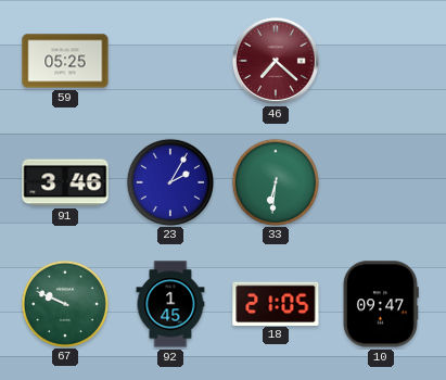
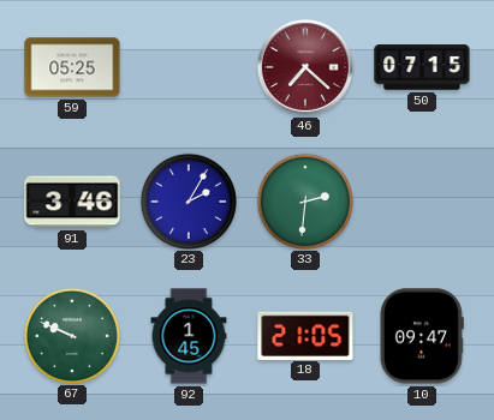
50: none -> 07:15
33: 6:31 -> 2:31
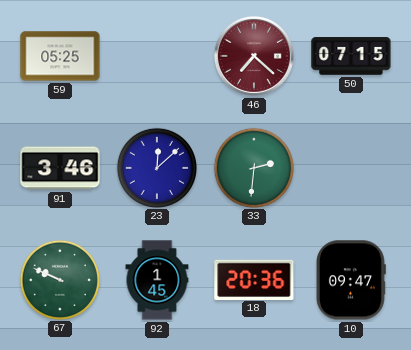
23: 2:05 -> 12:08
18: 21:05 -> 20:36
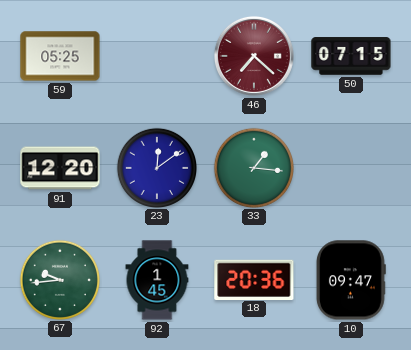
91: 3:46 -> 12:20
23: 12:08 -> 12:09
33: 2:31 -> 1:16
67: 9:49 -> 9:44
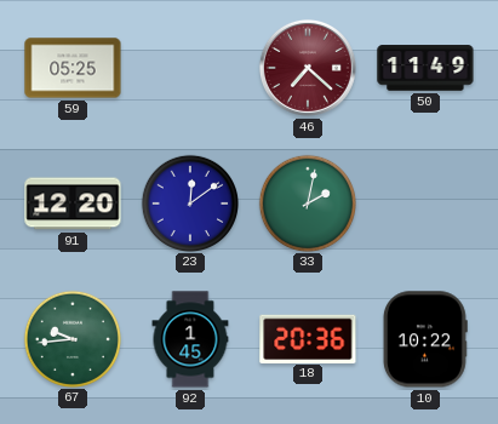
50: 07:15 -> 11:49
33: 1:16 -> 2:02
10: 09:47 -> 10:22
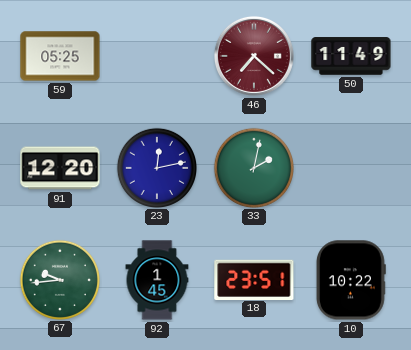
23: 12:09 -> 12:13
18: 20:36 -> 23:51
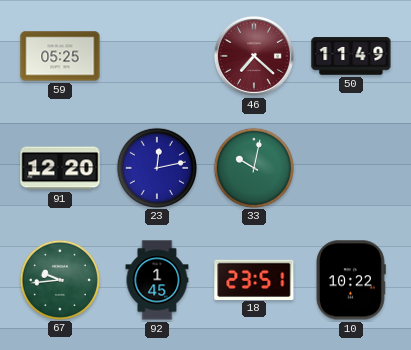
33: 2:02 -> 10:02
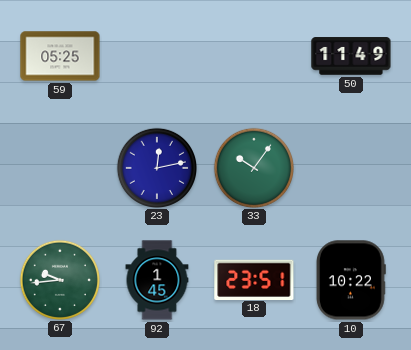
46: 7:22 -> none
91: 12:20 -> none
33: 10:02 -> 10:06
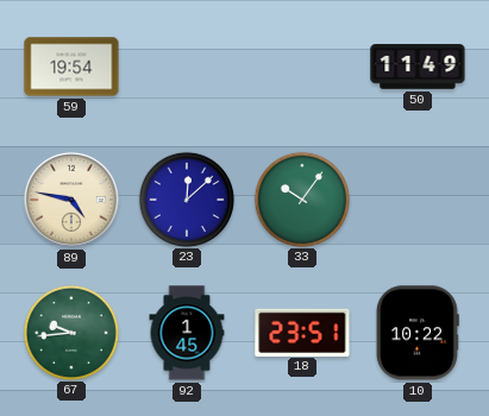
59: 05:25 -> 19:54
89: none -> 4:47
23: 12:13 -> 12:08
